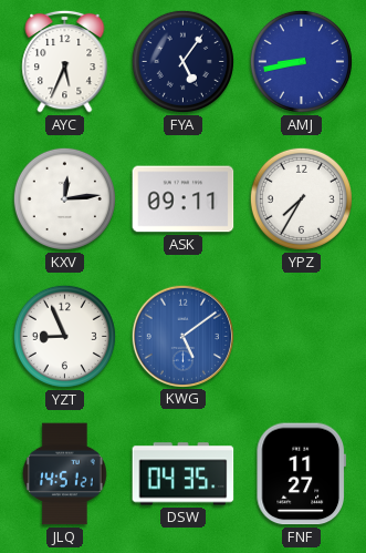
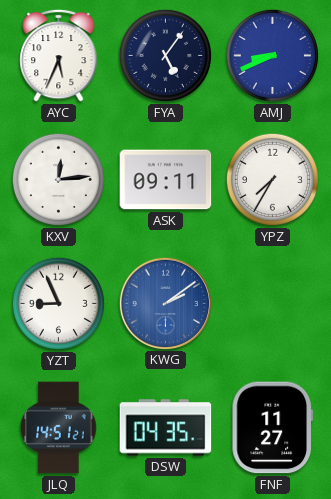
AMJ: 8:43 -> 8:41
KWG: 5:09 -> 2:09
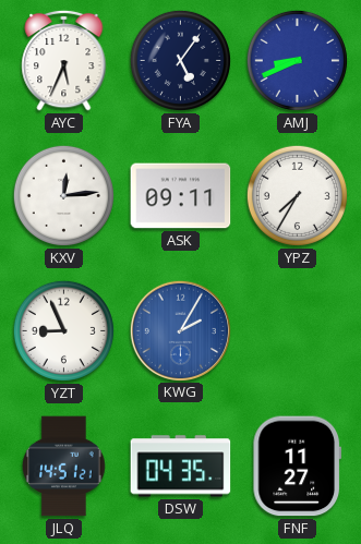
KWG: 2:09 -> 2:05
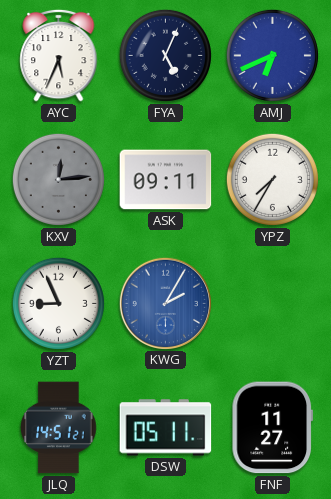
FYA: 5:06 -> 5:04
AMJ: 8:41 -> 6:41
KXV dial: white -> grey
DSW: 04:35 -> 05:11
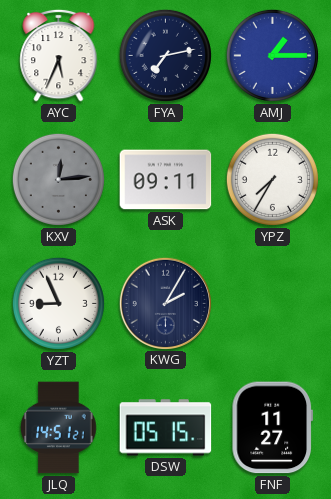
FYA: 5:04 -> 7:13
AMJ: 6:41 -> 1:15
KWG dial: blue -> navy
DSW: 05:11 -> 05:15
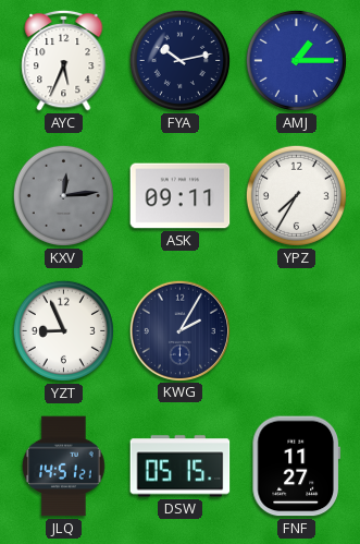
FYA: 7:13 -> 10:13
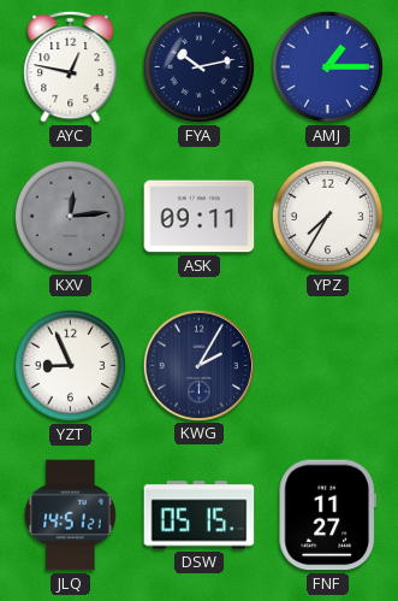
AYC: 5:34 -> 12:47
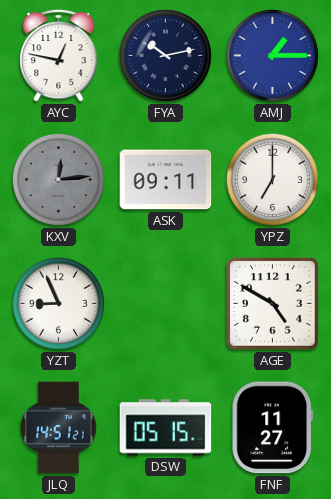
YPZ: 7:35 -> 7:00
KWG: 2:05 -> none
AGE: none -> 4:50
